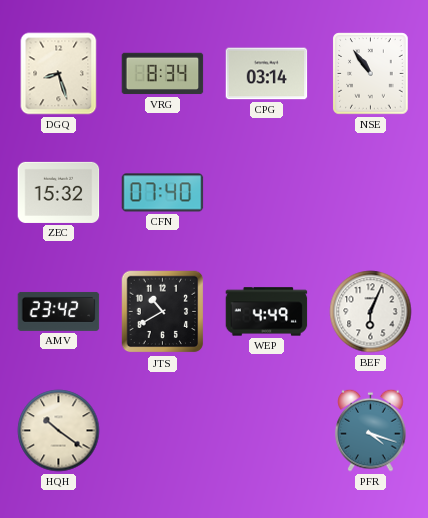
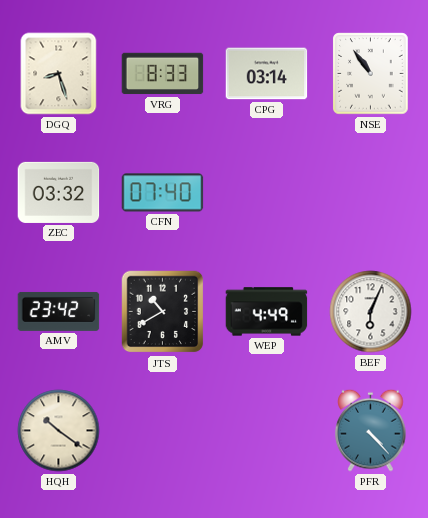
VRG: 8:34 -> 8:33
ZEC: 15:32 -> 03:32
PFR: 4:18 -> 4:23
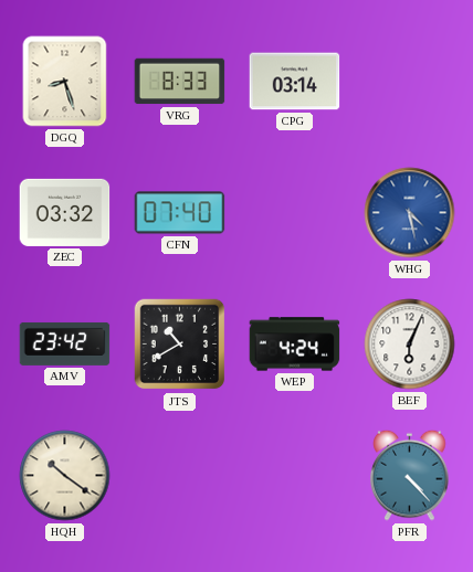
NSE: 10:54 -> none
WHG: none -> 4:28
WEP: 4:49 -> 4:24
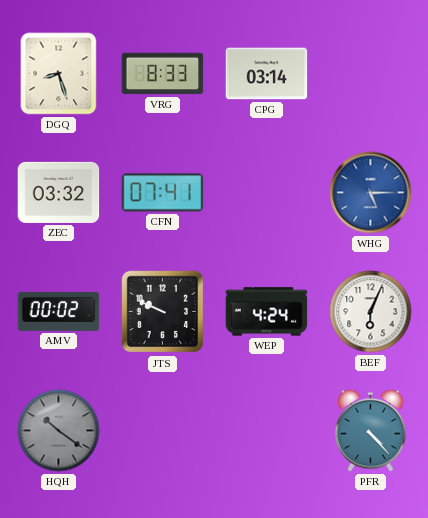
CFN: 07:40 -> 07:41
WHG: 4:28 -> 5:15
AMV: 23:42 -> 00:02
JTS: 10:40 -> 9:49
HQH dial: cream -> grey
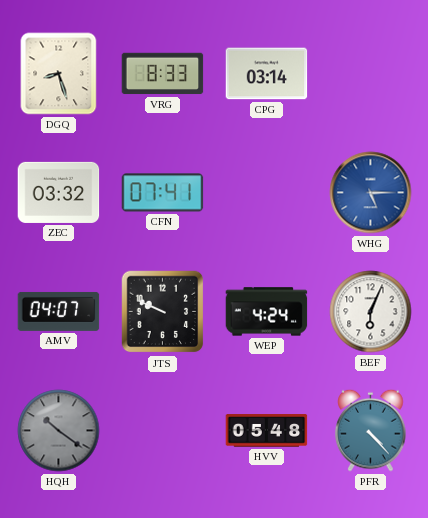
AMV: 00:02 -> 04:07
HVV: none -> 05:48
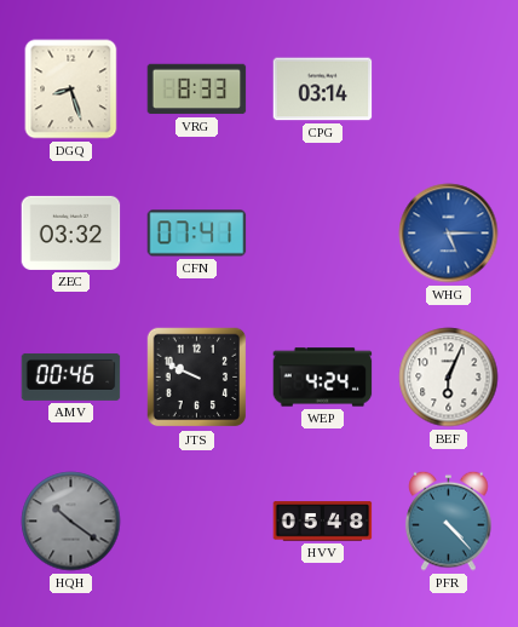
AMV: 04:07 -> 00:46
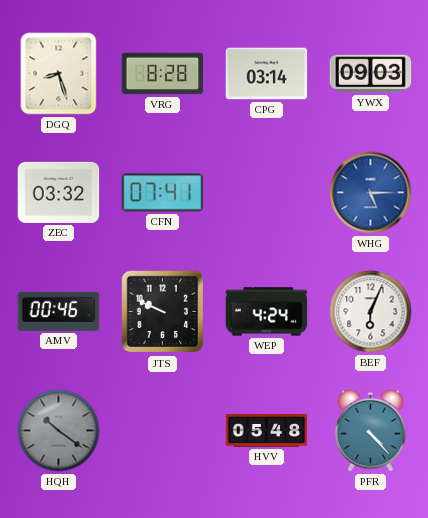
VRG: 8:33 -> 8:28
YWX: none -> 09:03
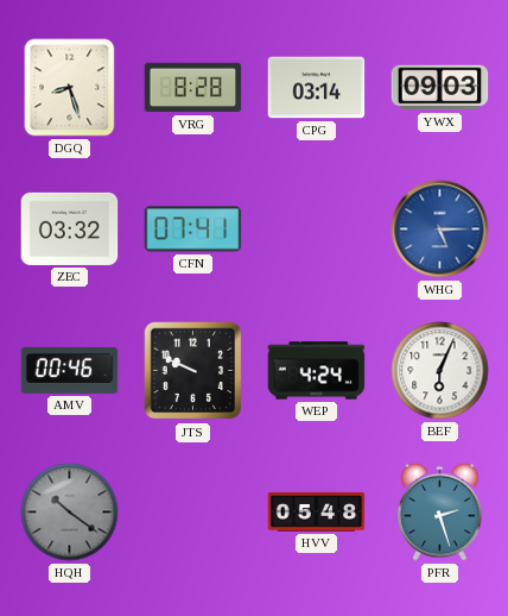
PFR: 4:23 -> 2:27
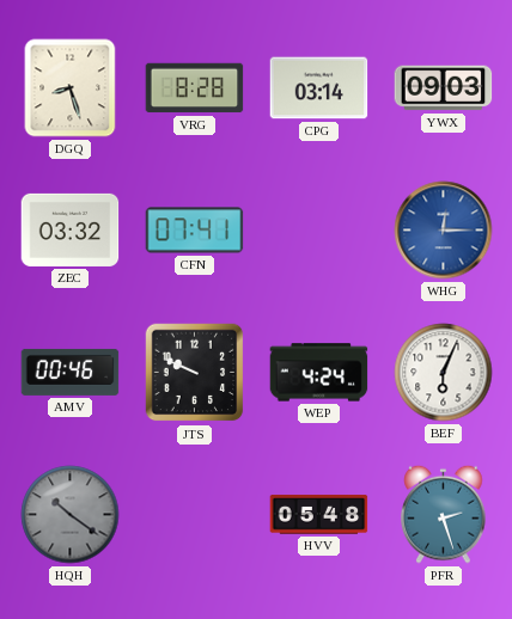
WHG: 5:15 -> 12:15
